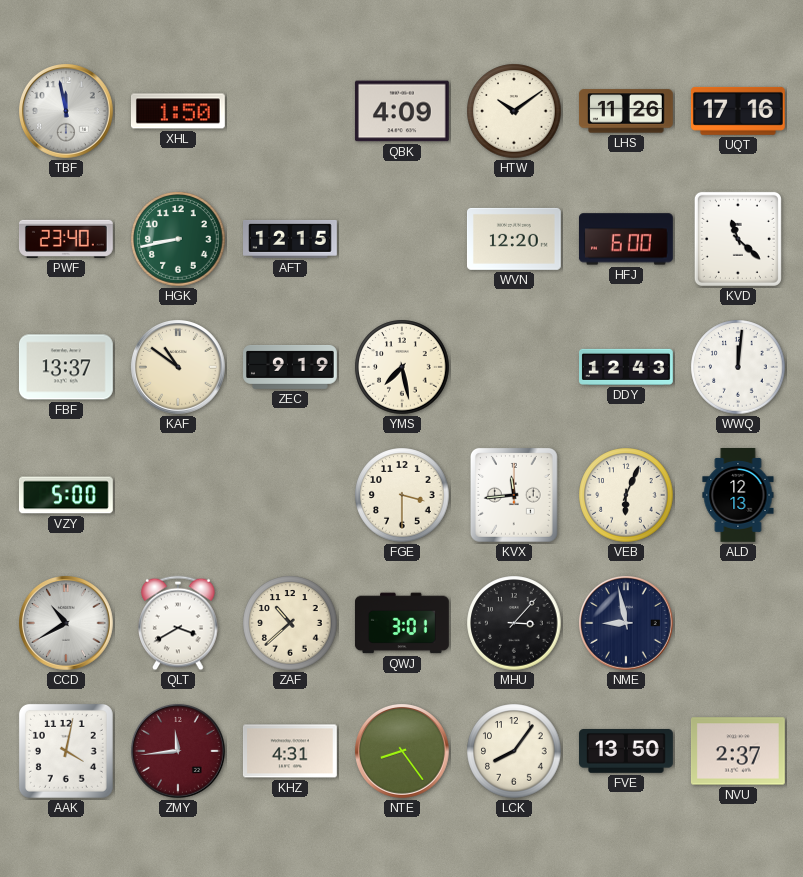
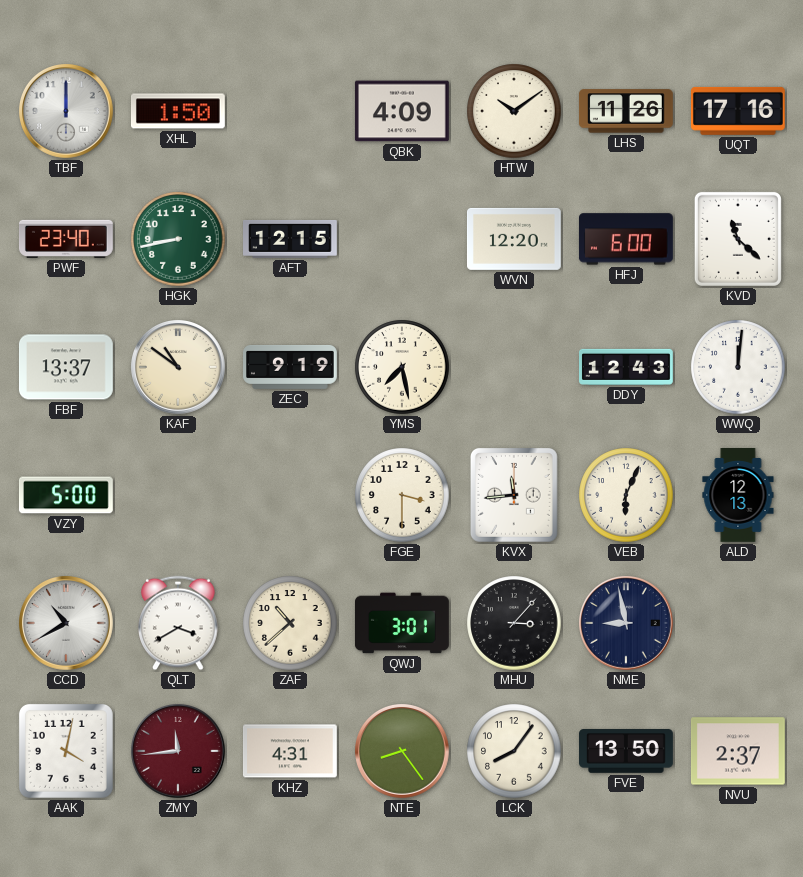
TBF: 11:58 -> 12:00
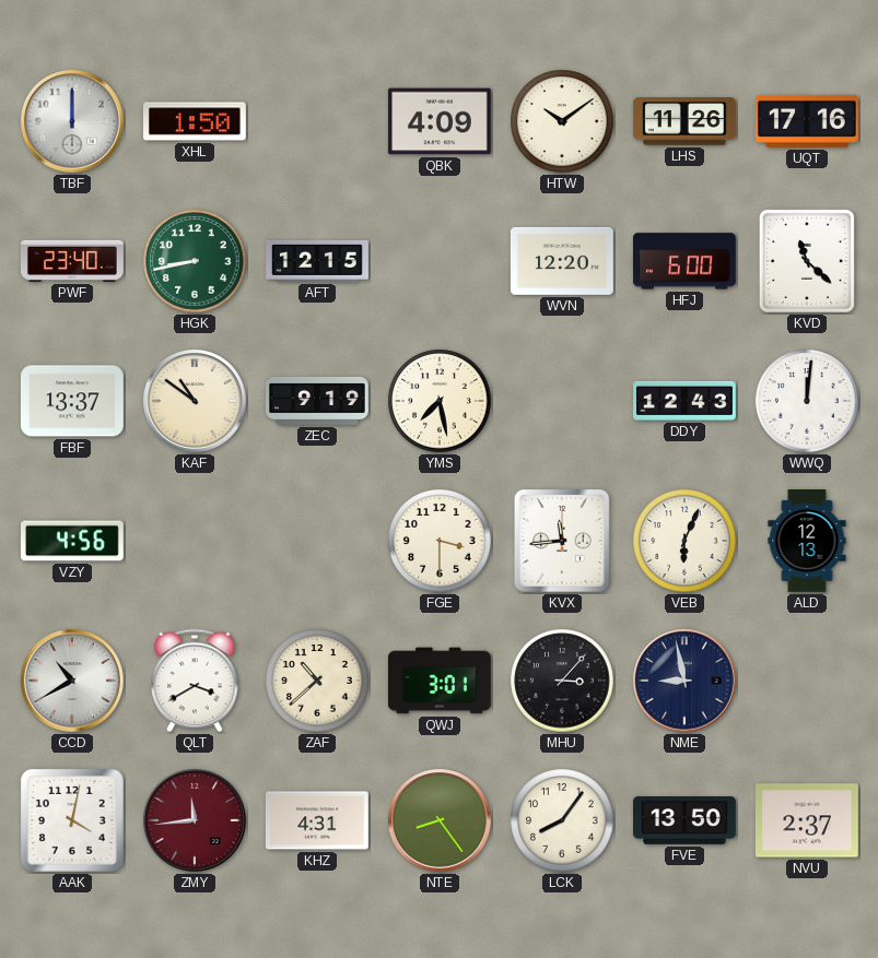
VZY: 5:00 -> 4:56
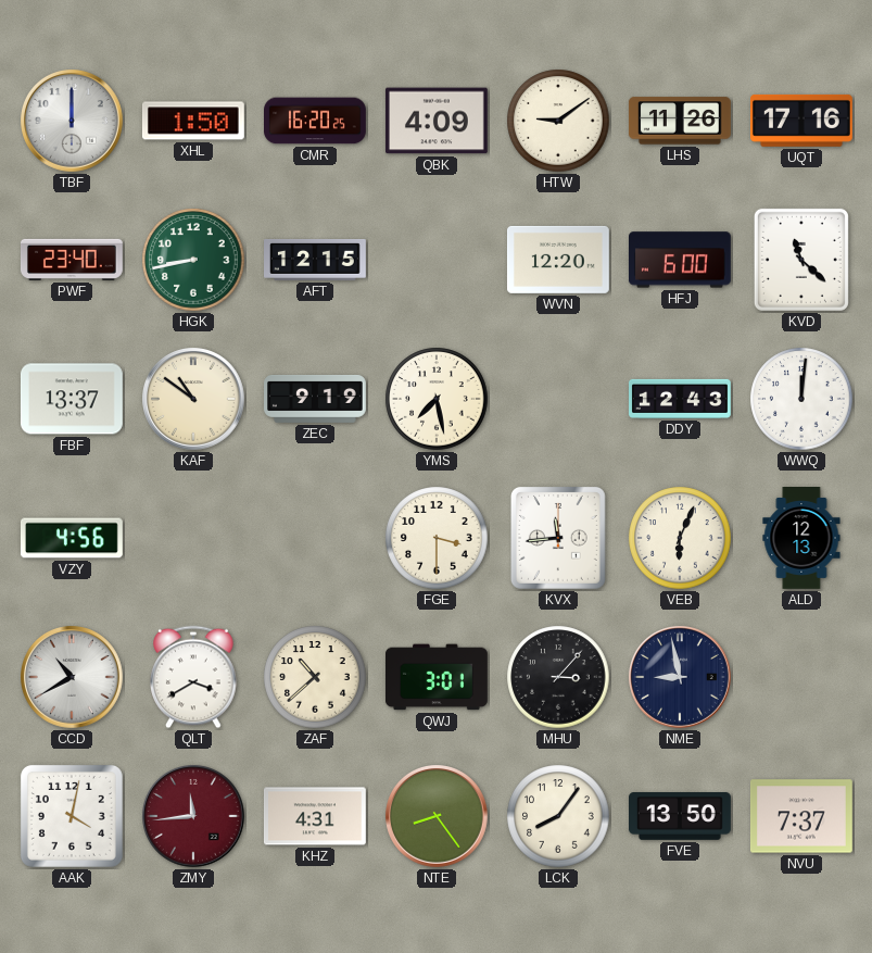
CMR: none -> 16:20
HTW: 10:09 -> 9:09
NVU: 2:37 -> 7:37
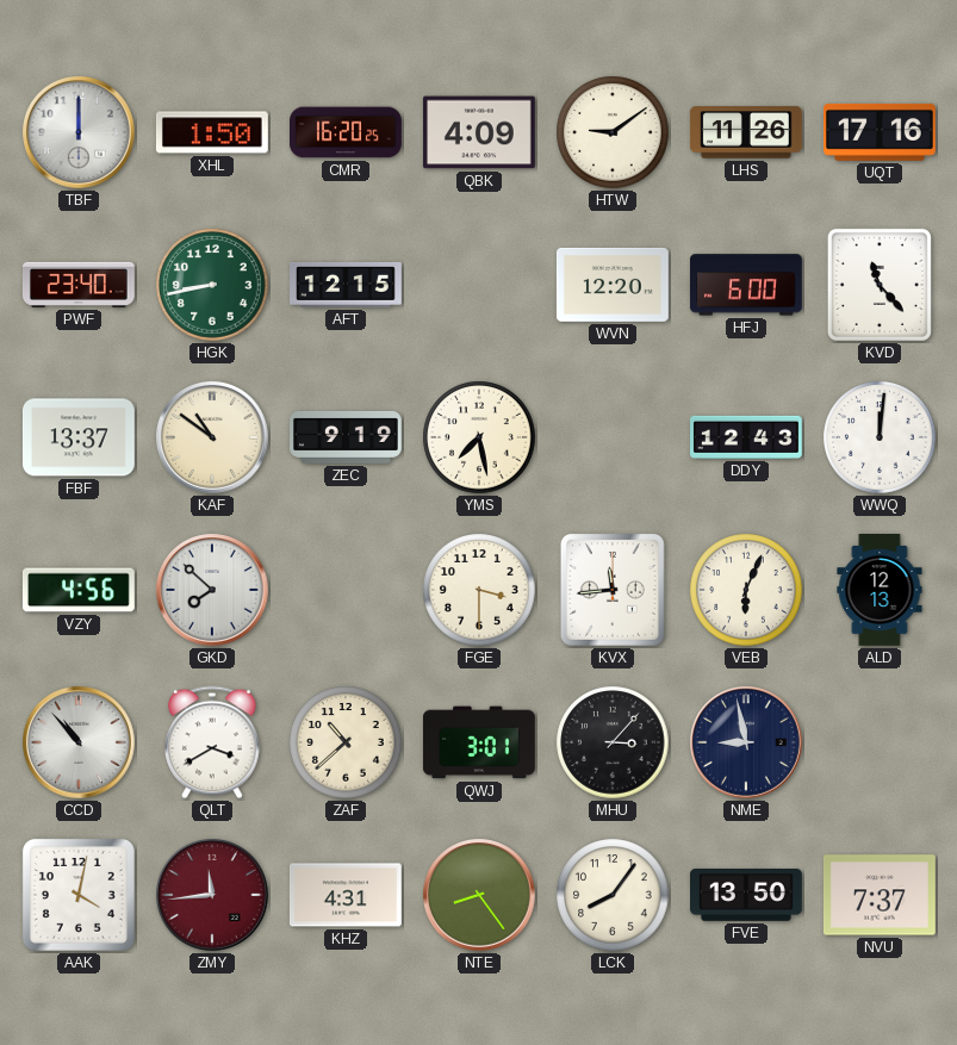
KVD: 11:22 -> 11:23
GKD: none -> 7:52
CCD: 10:40 -> 10:53
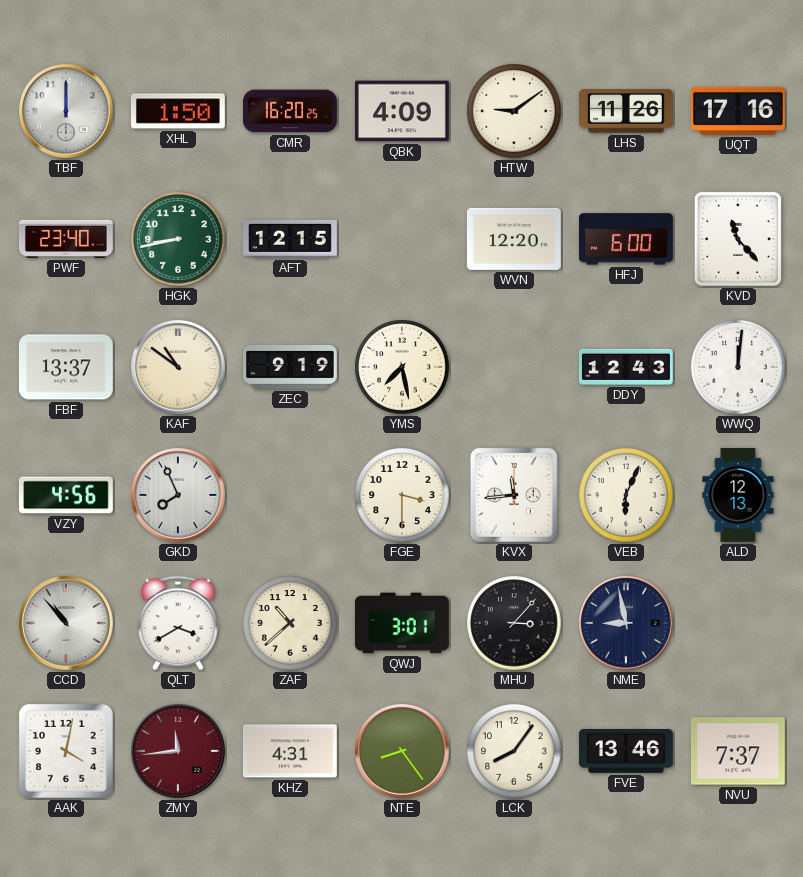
GKD: 7:52 -> 7:56
FVE: 13:50 -> 13:46
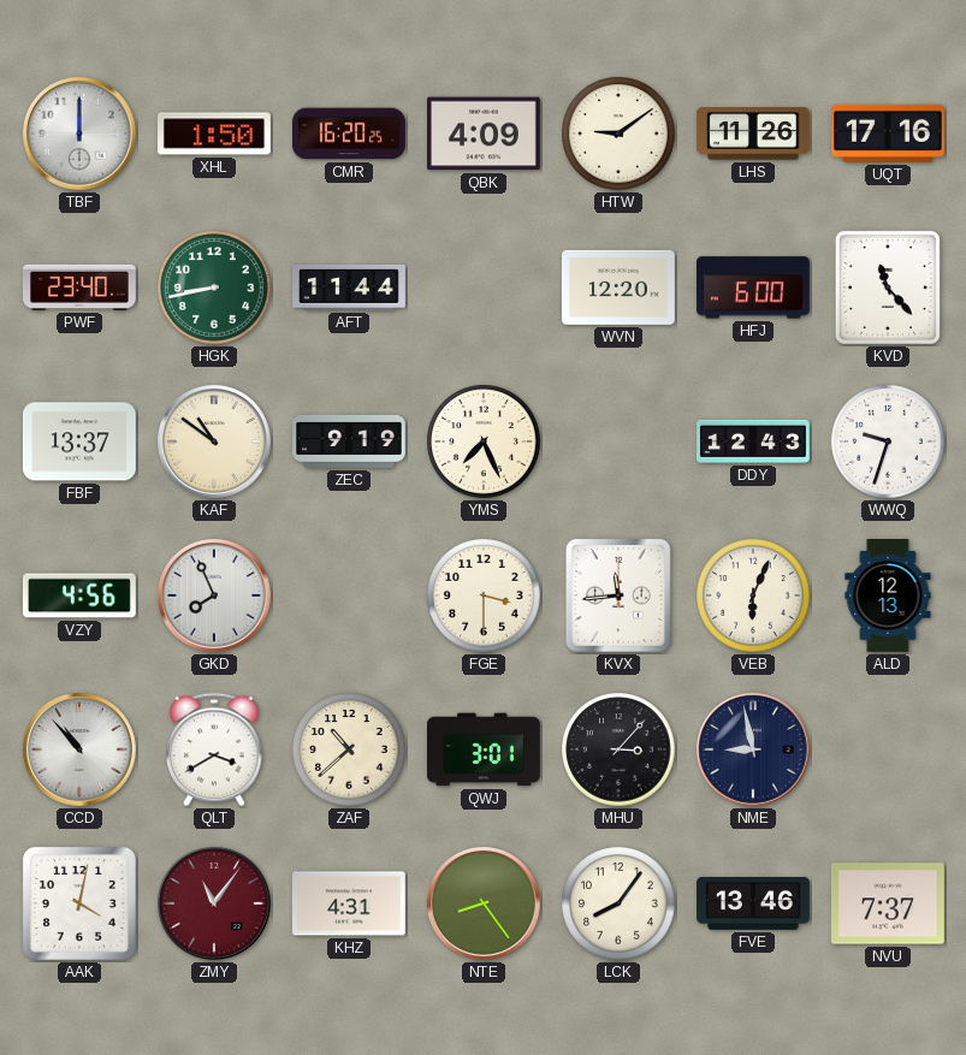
AFT: 12:15 -> 11:44
YMS: 7:28 -> 7:26
WWQ: 12:01 -> 9:33
ZMY: 11:44 -> 11:06
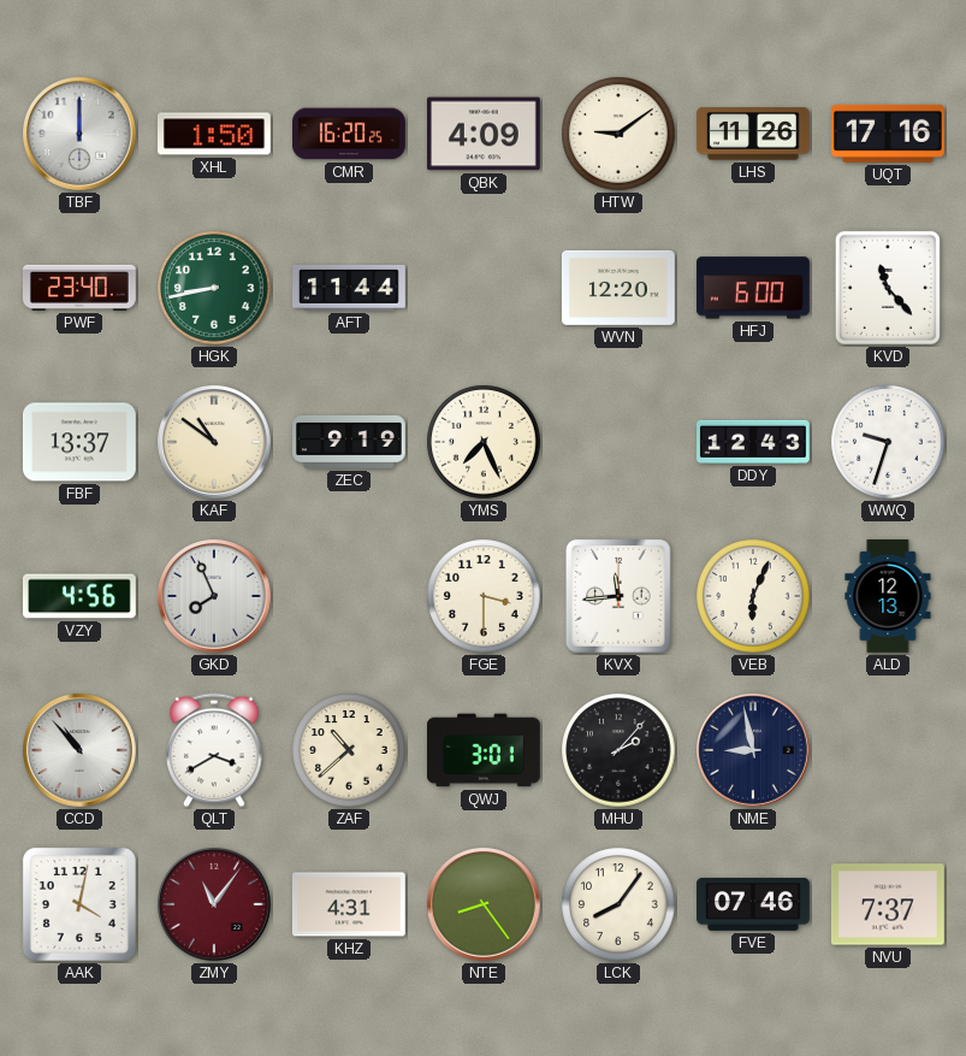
MHU: 3:07 -> 2:07
FVE: 13:46 -> 07:46
